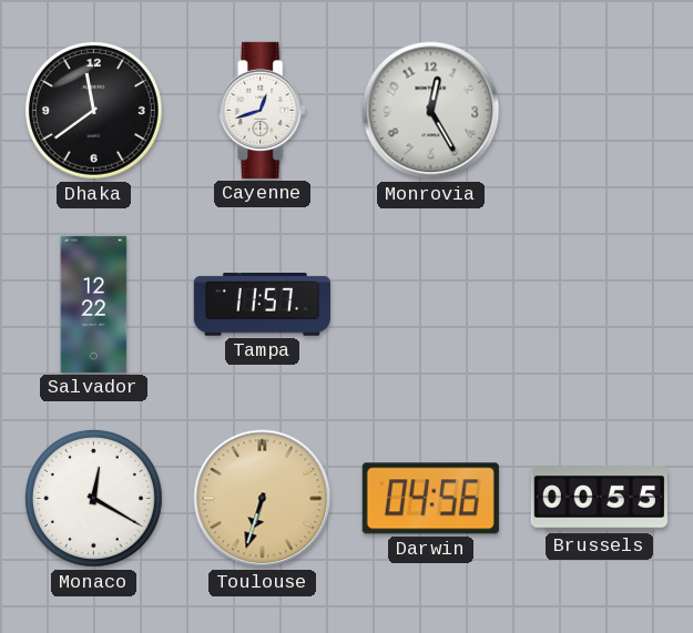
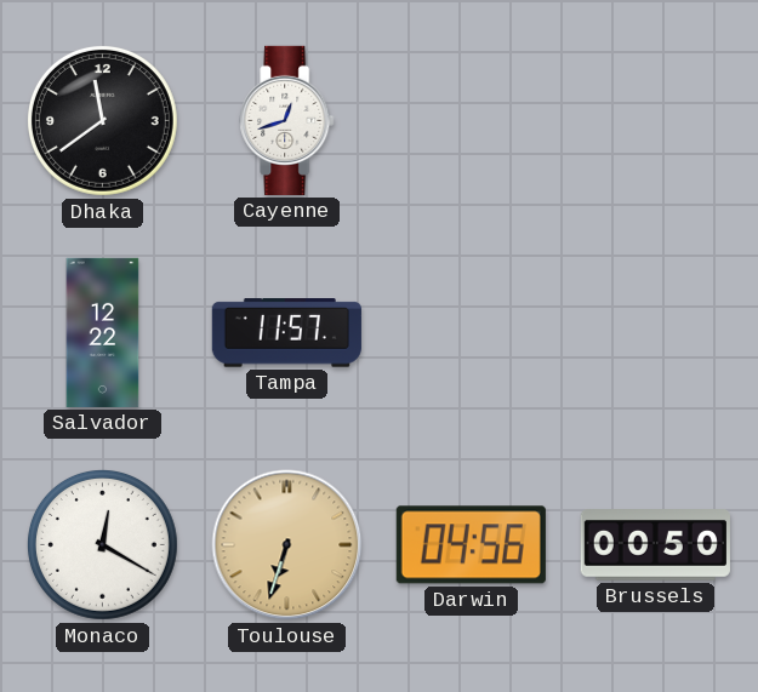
Monrovia: 12:25 -> none
Brussels: 00:55 -> 00:50
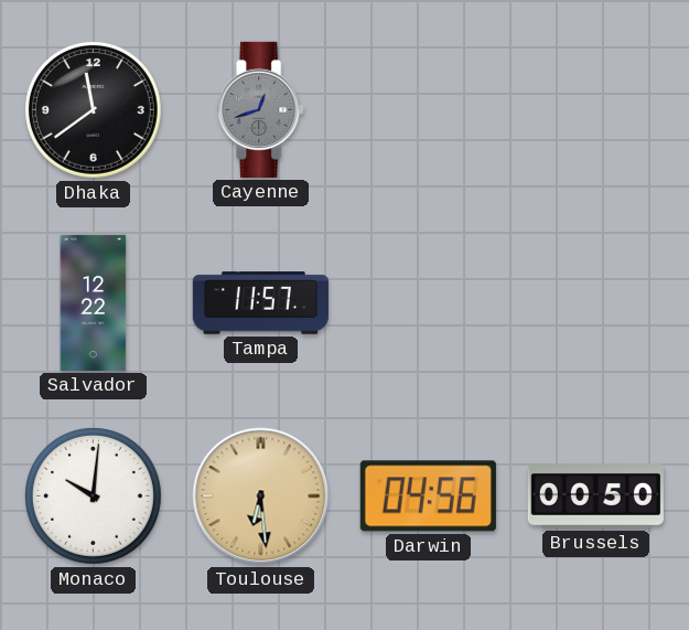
Cayenne dial: white -> grey
Monaco: 12:20 -> 10:01
Toulouse: 6:33 -> 6:29
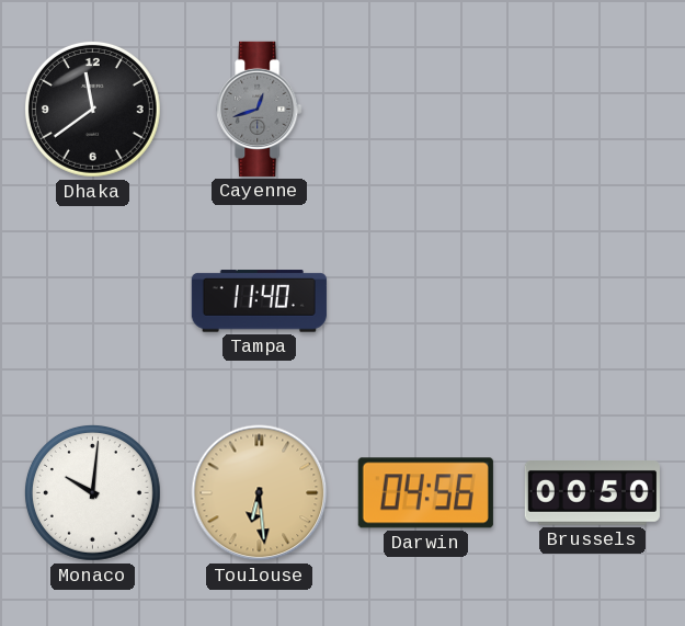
Salvador: 12:22 -> none
Tampa: 11:57 -> 11:40
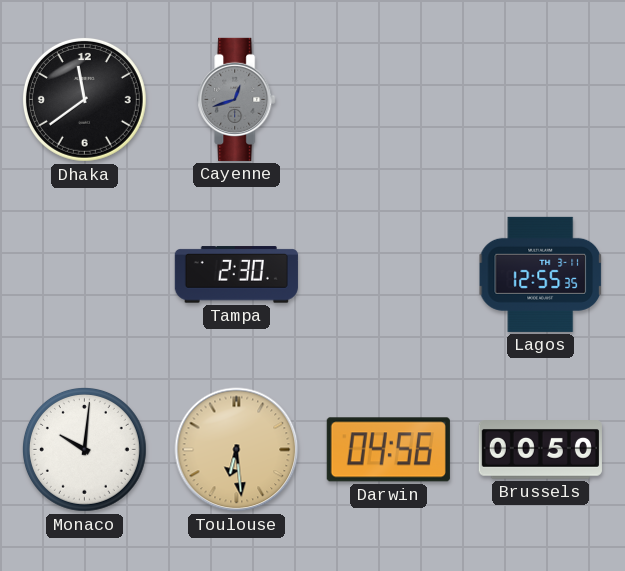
Tampa: 11:40 -> 2:30
Lagos: none -> 12:55
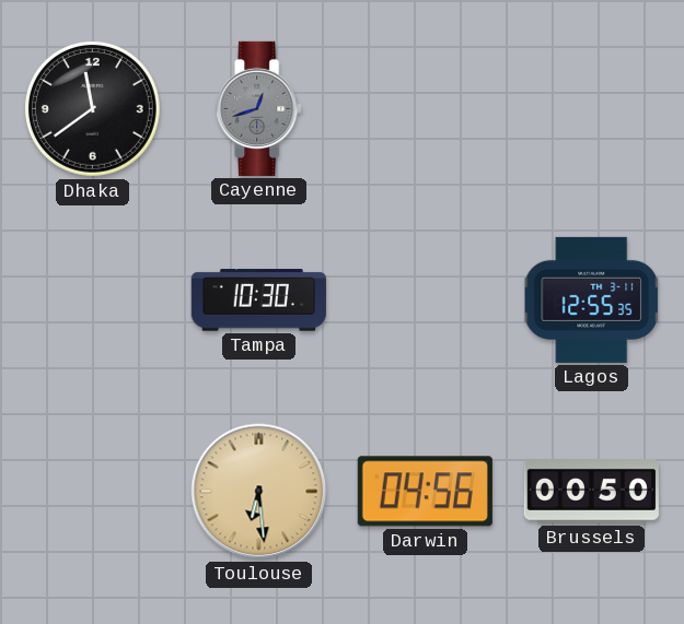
Tampa: 2:30 -> 10:30
Monaco: 10:01 -> none
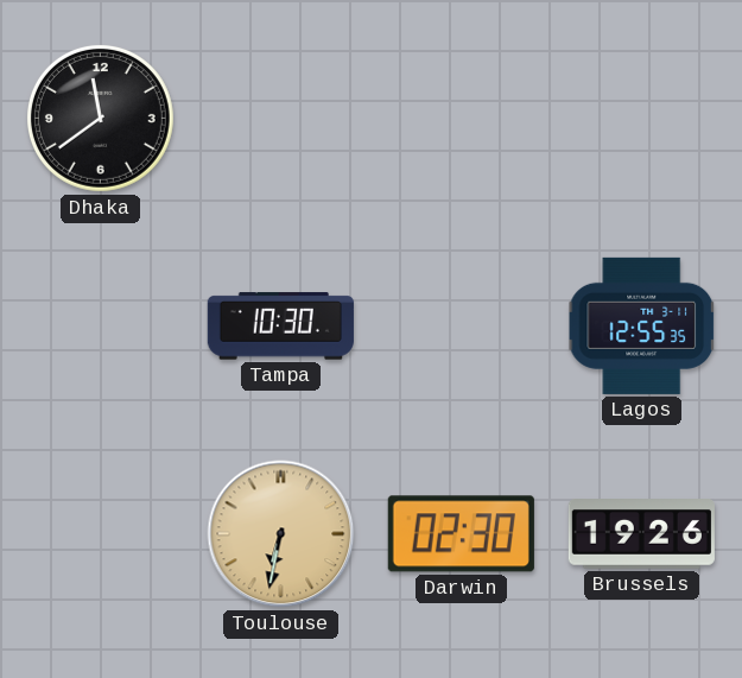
Cayenne: 12:42 -> none
Toulouse: 6:29 -> 6:32
Darwin: 04:56 -> 02:30
Brussels: 00:50 -> 19:26
